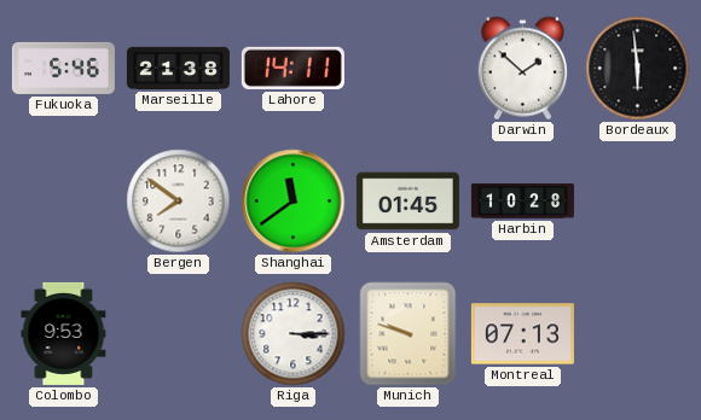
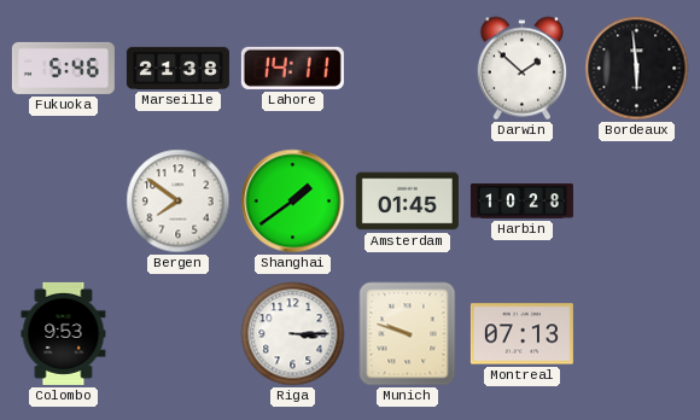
Shanghai: 11:39 -> 1:39
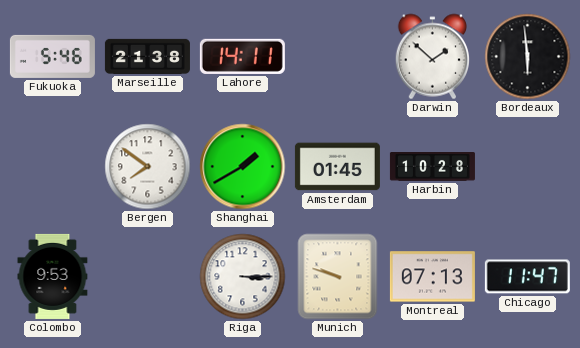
Shanghai: 1:39 -> 1:40
Chicago: none -> 11:47
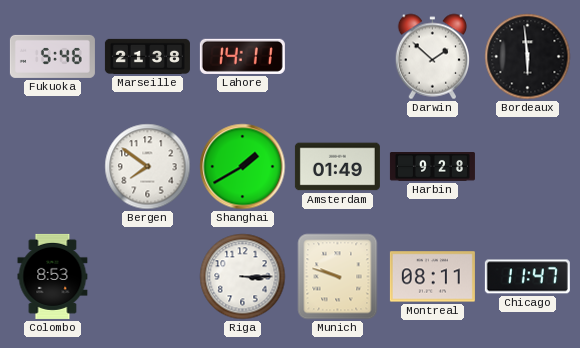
Amsterdam: 01:45 -> 01:49
Harbin: 10:28 -> 9:28
Colombo: 9:53 -> 8:53
Montreal: 07:13 -> 08:11
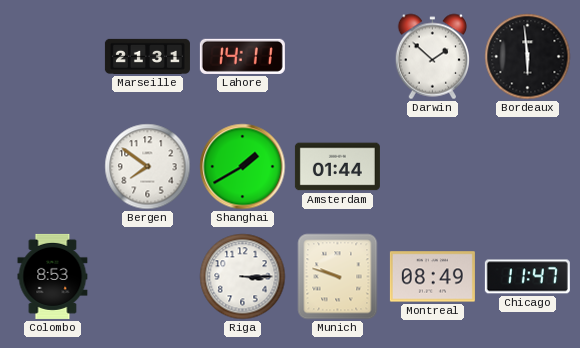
Fukuoka: 5:46 -> none
Marseille: 21:38 -> 21:31
Amsterdam: 01:49 -> 01:44
Harbin: 9:28 -> none
Montreal: 08:11 -> 08:49
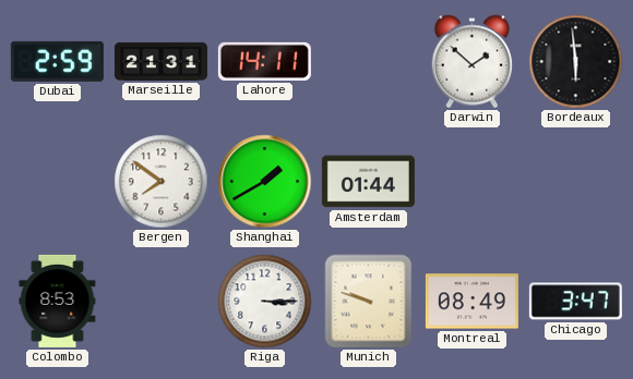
Dubai: none -> 2:59
Chicago: 11:47 -> 3:47
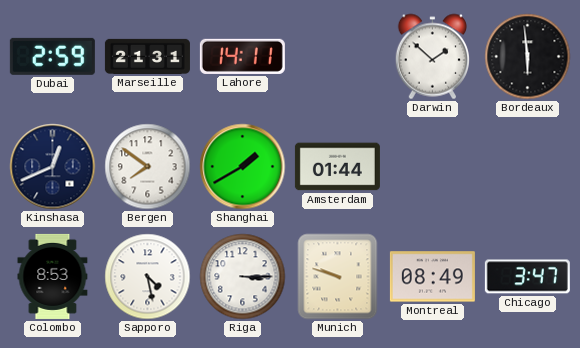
Kinshasa: none -> 12:41
Sapporo: none -> 4:28
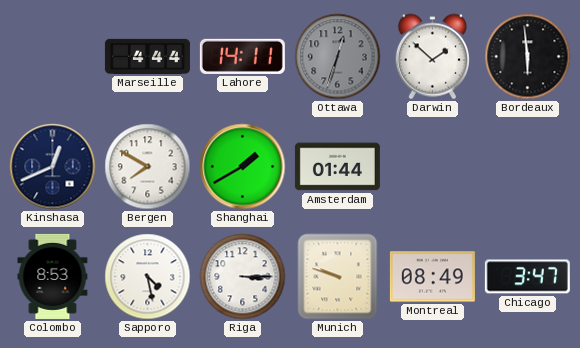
Dubai: 2:59 -> none
Marseille: 21:31 -> 4:44
Ottawa: none -> 12:33
Bergen: 7:51 -> 7:50
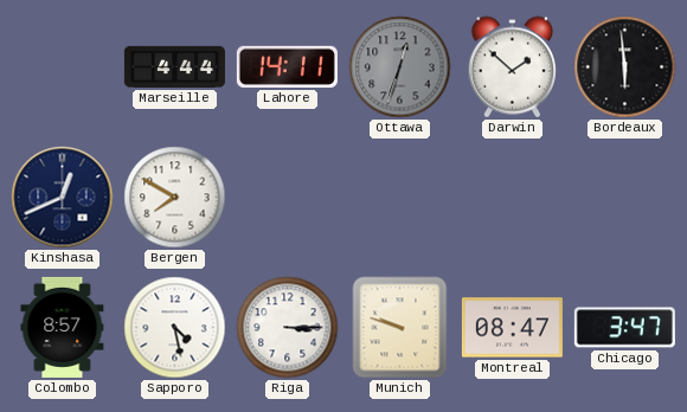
Shanghai: 1:40 -> none
Amsterdam: 01:44 -> none
Colombo: 8:53 -> 8:57
Montreal: 08:49 -> 08:47
